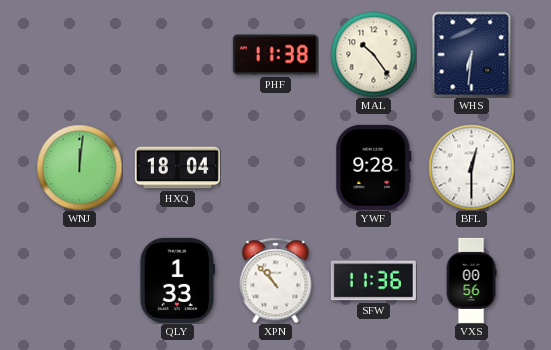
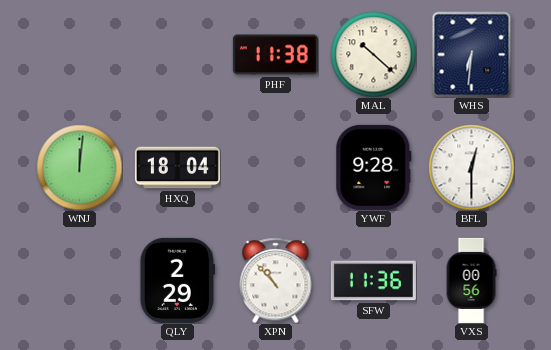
MAL: 10:24 -> 10:22
QLY: 1:33 -> 2:29
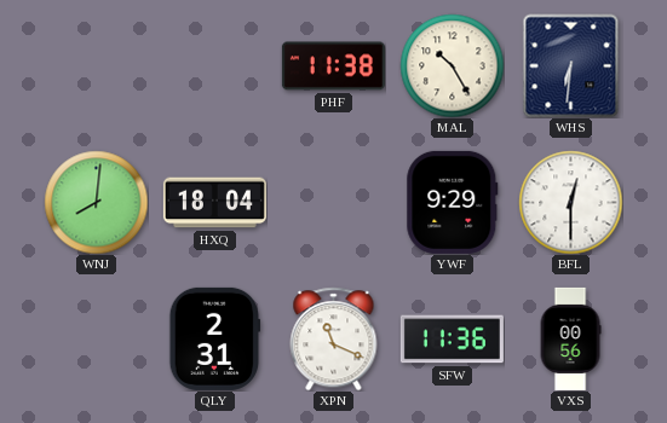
MAL: 10:22 -> 10:25
WNJ: 12:01 -> 8:01
YWF: 9:28 -> 9:29
QLY: 2:29 -> 2:31
XPN: 10:53 -> 11:19
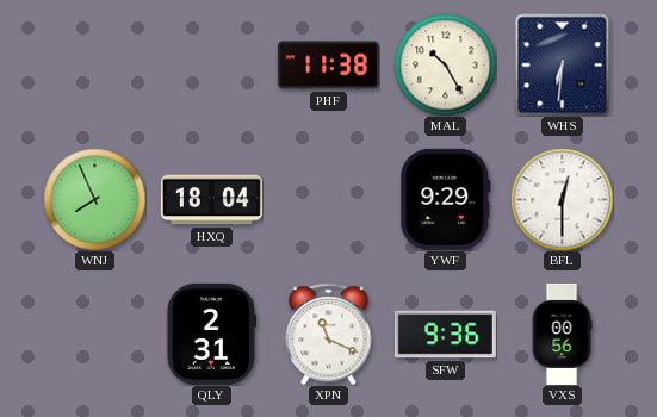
WNJ: 8:01 -> 7:56
SFW: 11:36 -> 9:36
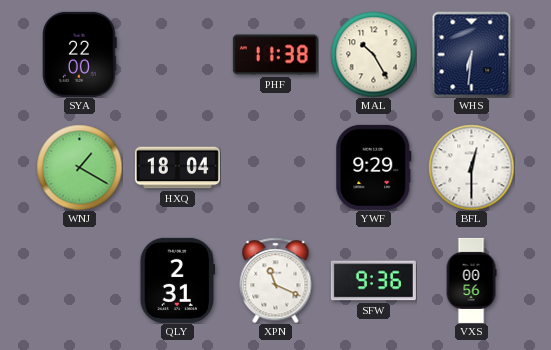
SYA: none -> 22:00
WNJ: 7:56 -> 1:20
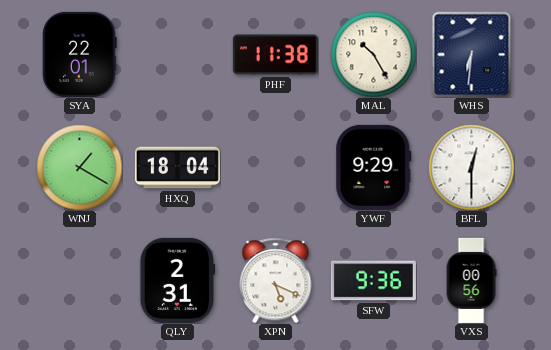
SYA: 22:00 -> 22:01
XPN: 11:19 -> 5:19
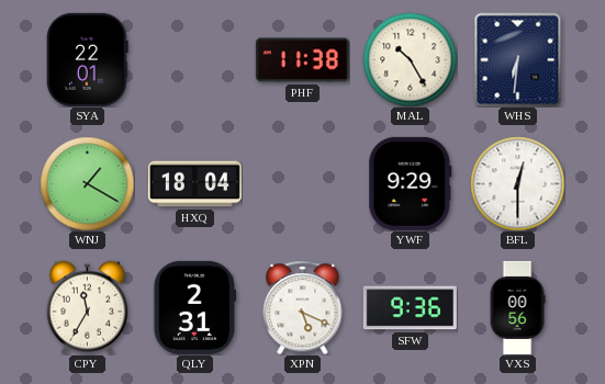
CPY: none -> 11:35
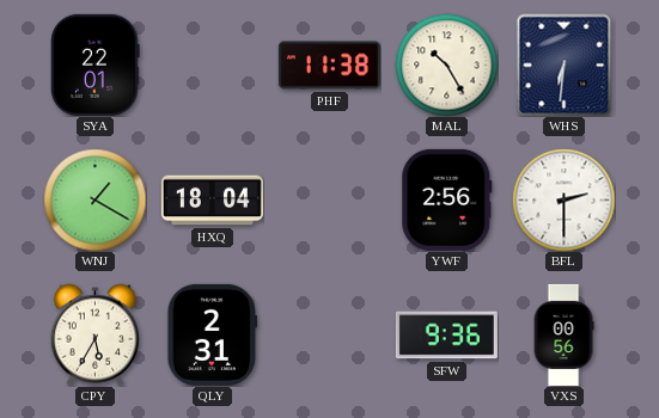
YWF: 9:29 -> 2:56
BFL: 12:30 -> 2:30
CPY: 11:35 -> 5:35
XPN: 5:19 -> none
